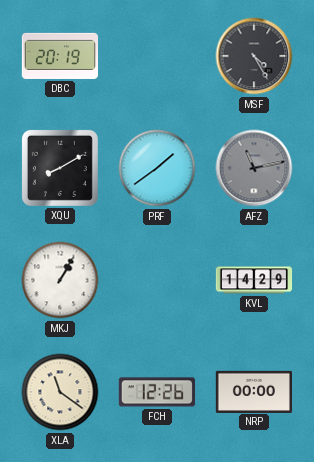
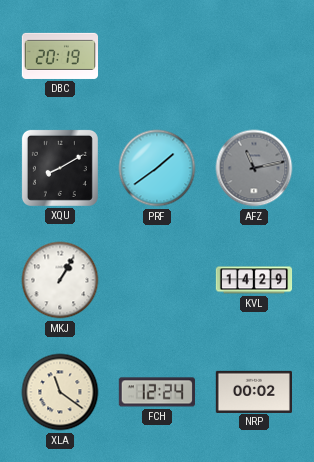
MSF: 4:25 -> none
FCH: 12:26 -> 12:24
NRP: 00:00 -> 00:02
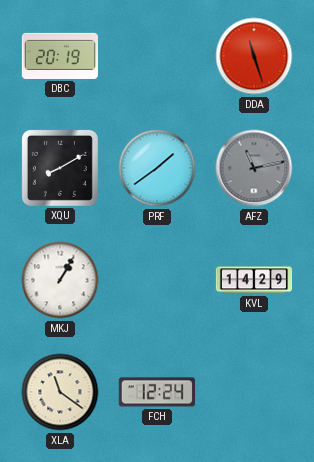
DDA: none -> 11:27
NRP: 00:02 -> none
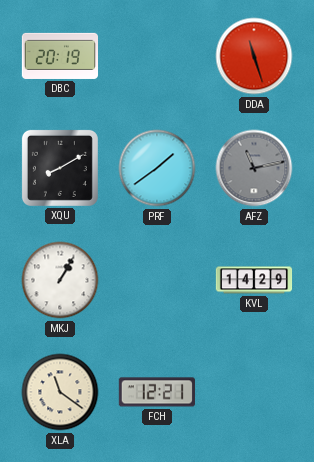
FCH: 12:24 -> 12:21
